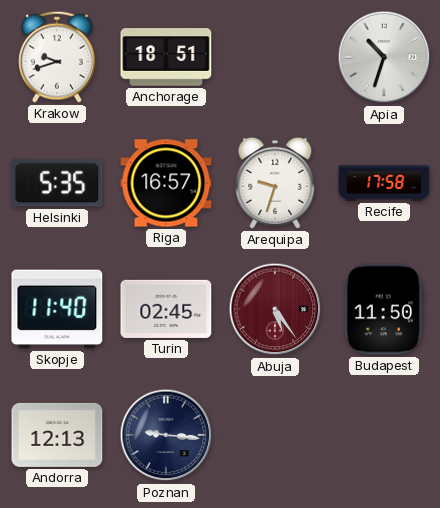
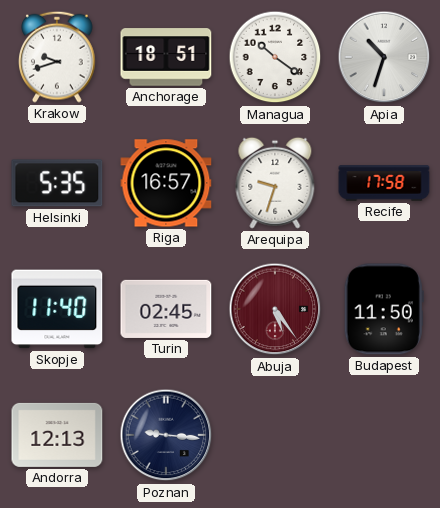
Managua: none -> 10:21
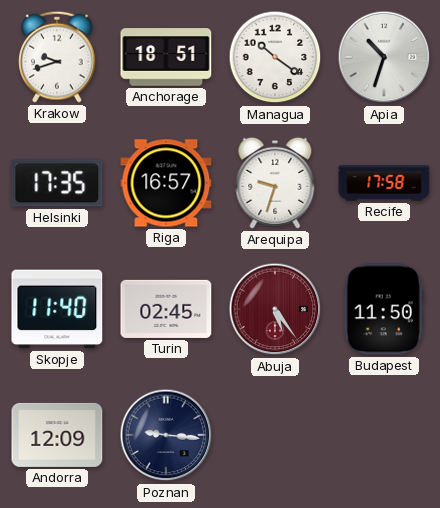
Helsinki: 5:35 -> 17:35
Andorra: 12:13 -> 12:09
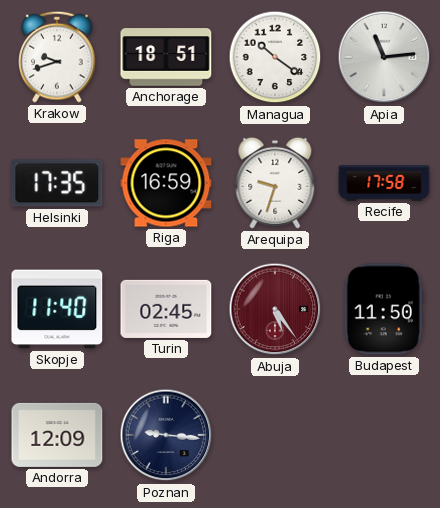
Apia: 10:33 -> 11:14
Riga: 16:57 -> 16:59
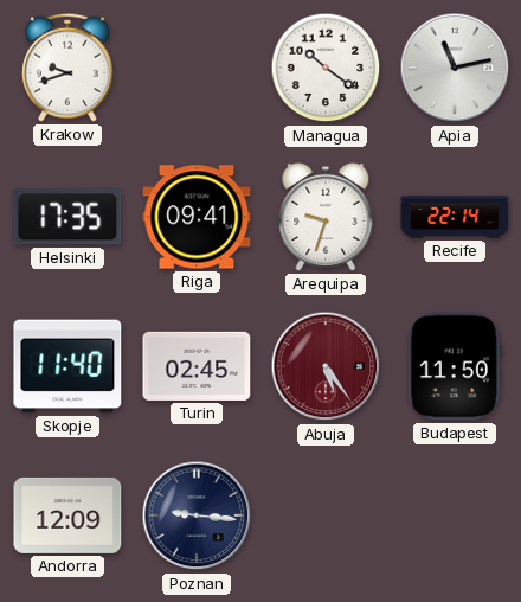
Anchorage: 18:51 -> none
Apia: 11:14 -> 11:13
Riga: 16:59 -> 09:41
Recife: 17:58 -> 22:14
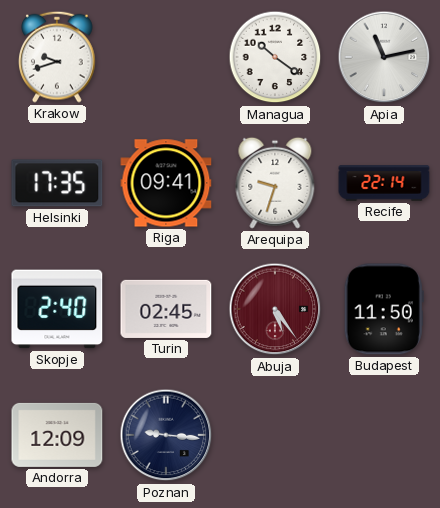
Skopje: 11:40 -> 2:40
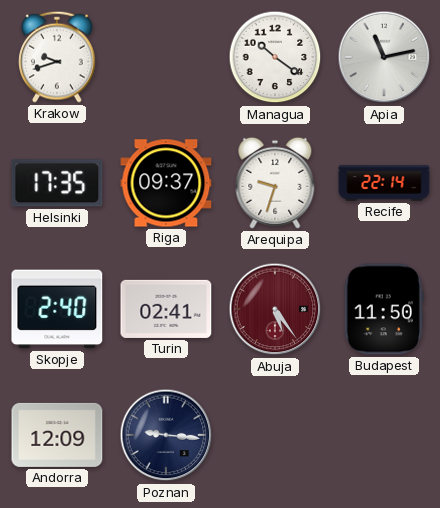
Riga: 09:41 -> 09:37
Turin: 02:45 -> 02:41
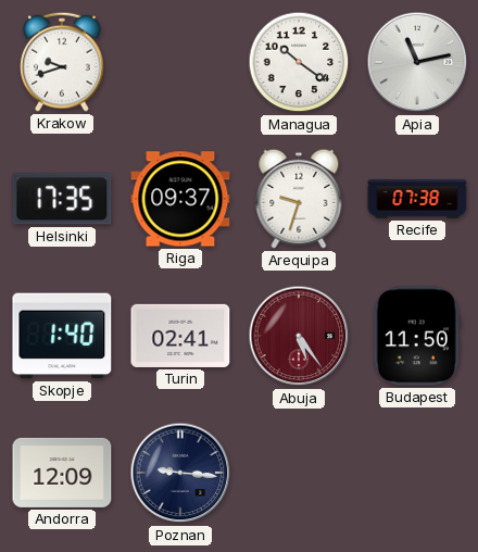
Recife: 22:14 -> 07:38
Skopje: 2:40 -> 1:40
